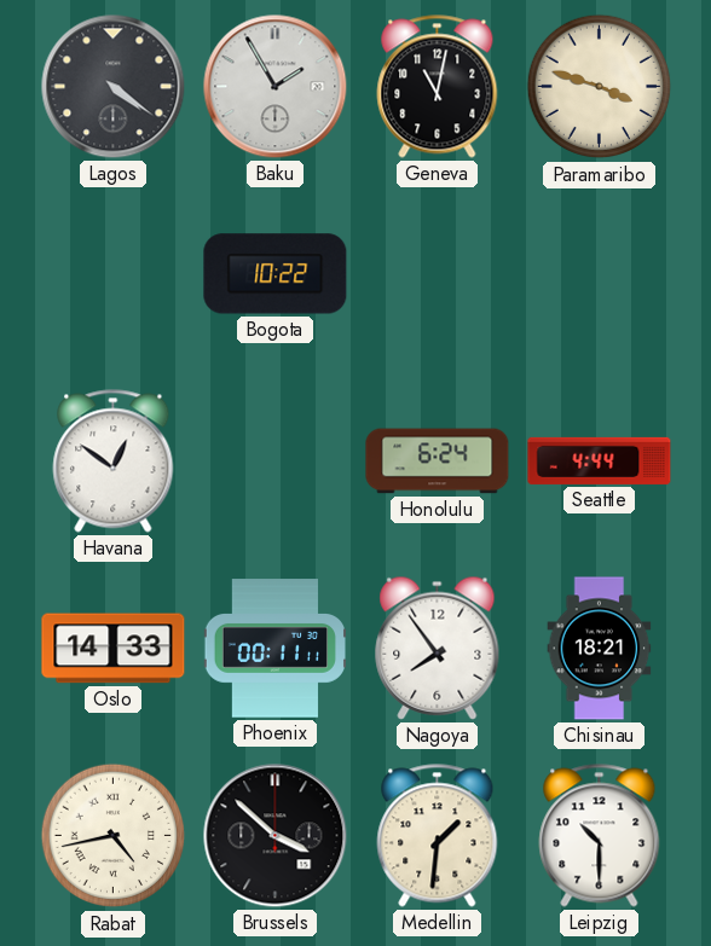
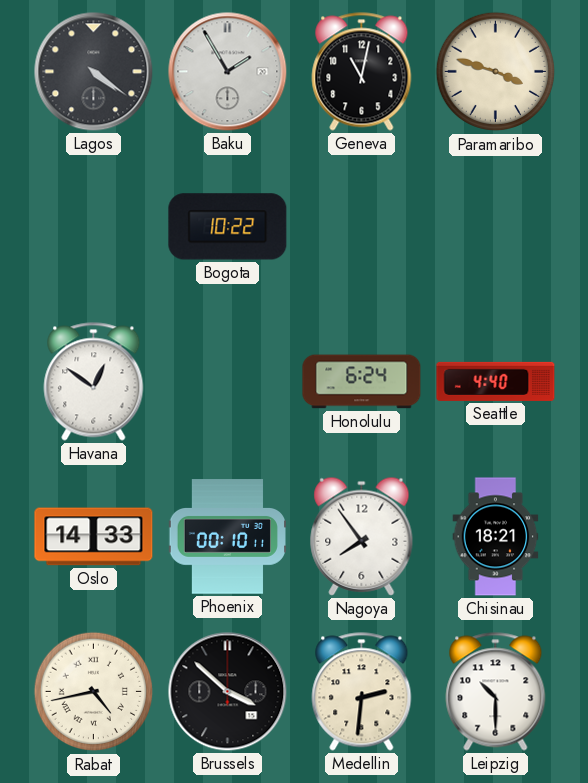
Seattle: 4:44 -> 4:40
Phoenix: 00:11 -> 00:10
Medellin: 1:31 -> 2:31
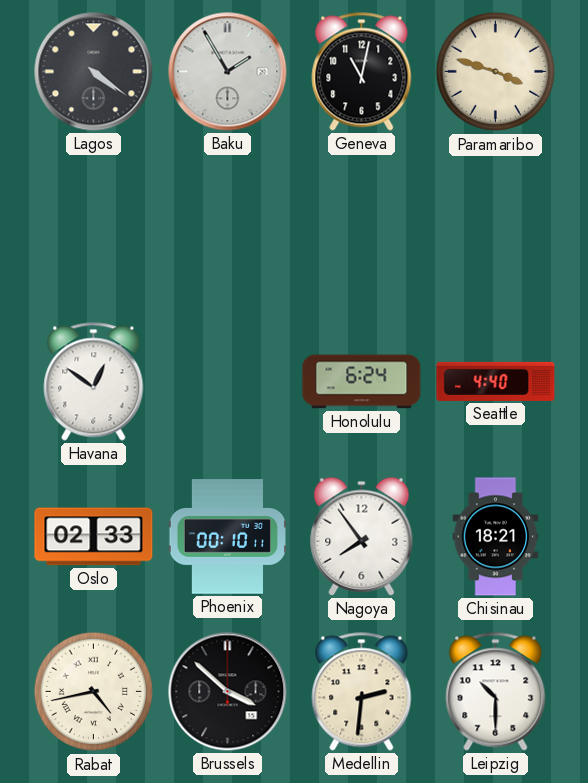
Bogota: 10:22 -> none
Oslo: 14:33 -> 02:33
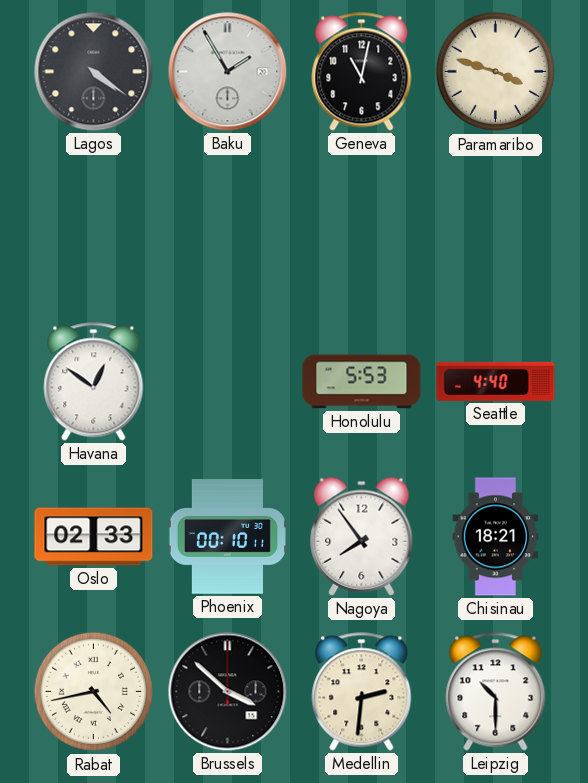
Honolulu: 6:24 -> 5:53
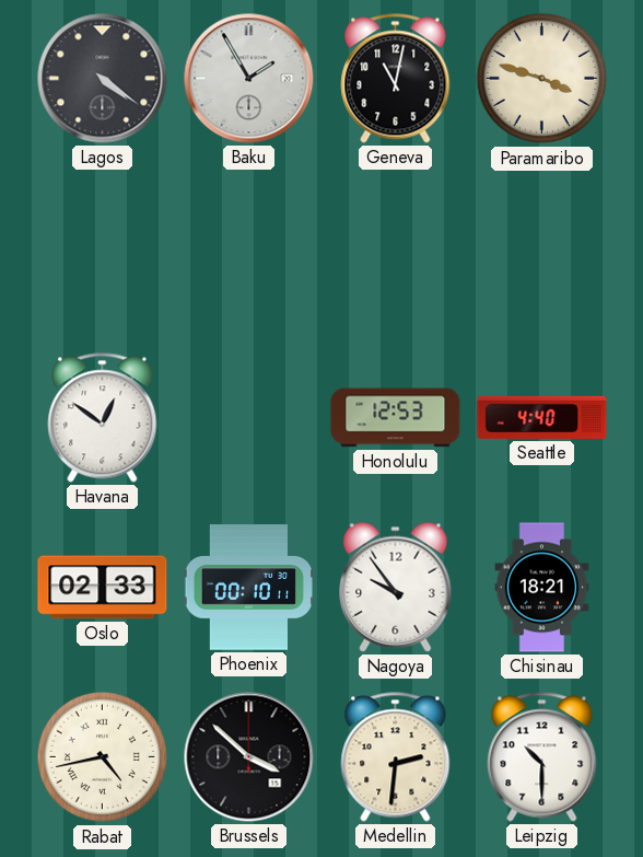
Honolulu: 5:53 -> 12:53
Nagoya: 7:54 -> 9:54
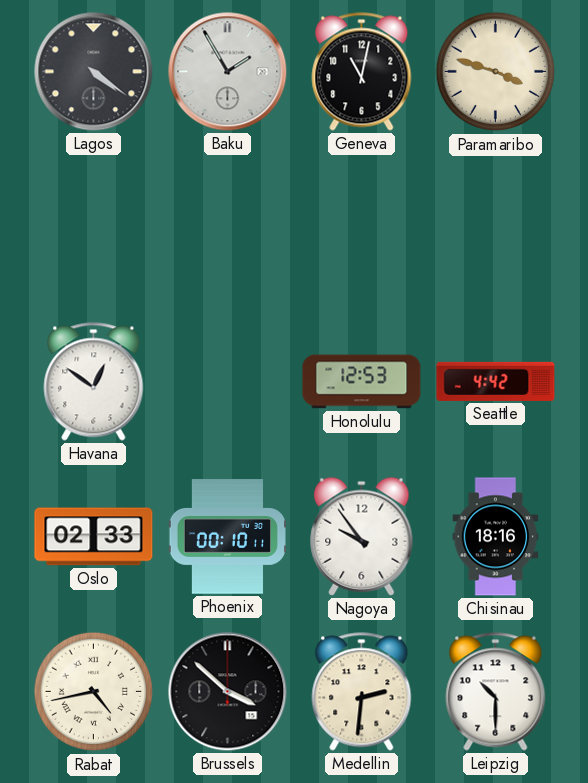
Seattle: 4:40 -> 4:42
Chisinau: 18:21 -> 18:16
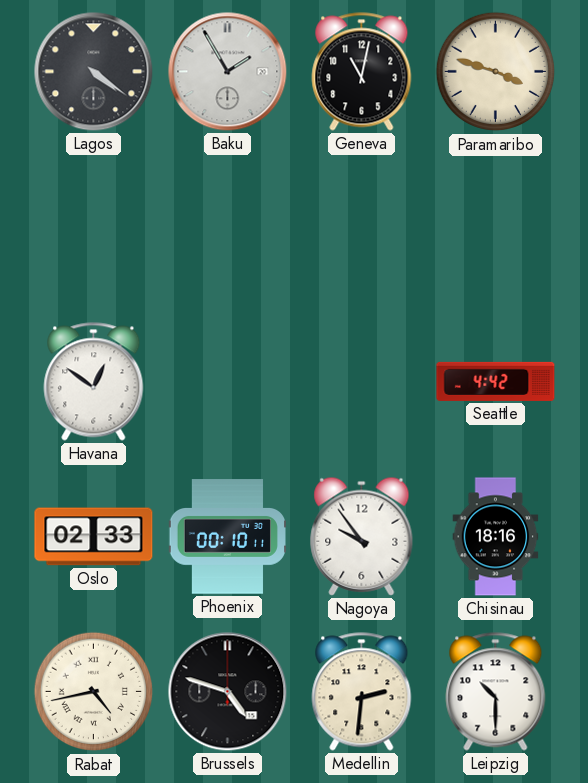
Honolulu: 12:53 -> none
Brussels: 3:52 -> 4:48
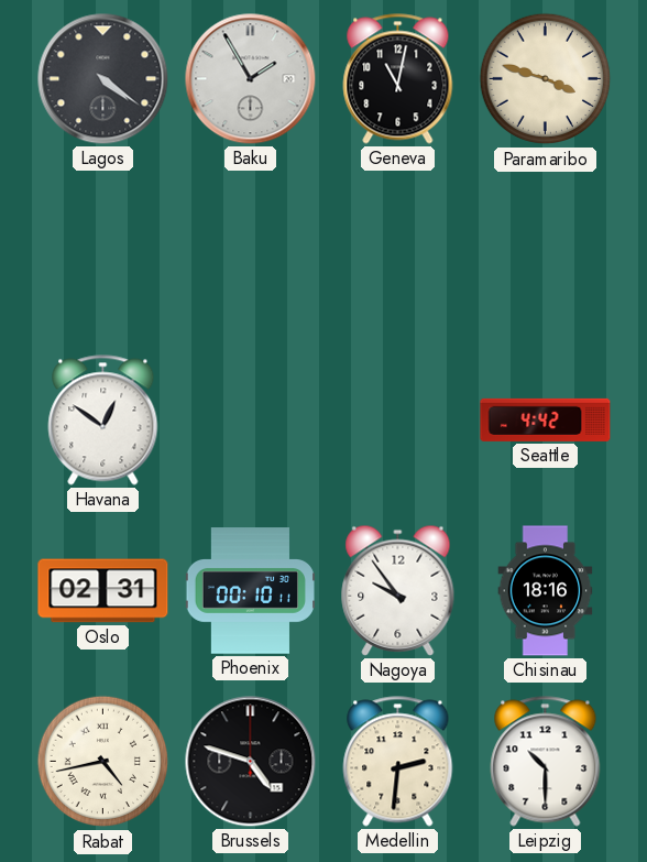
Oslo: 02:33 -> 02:31
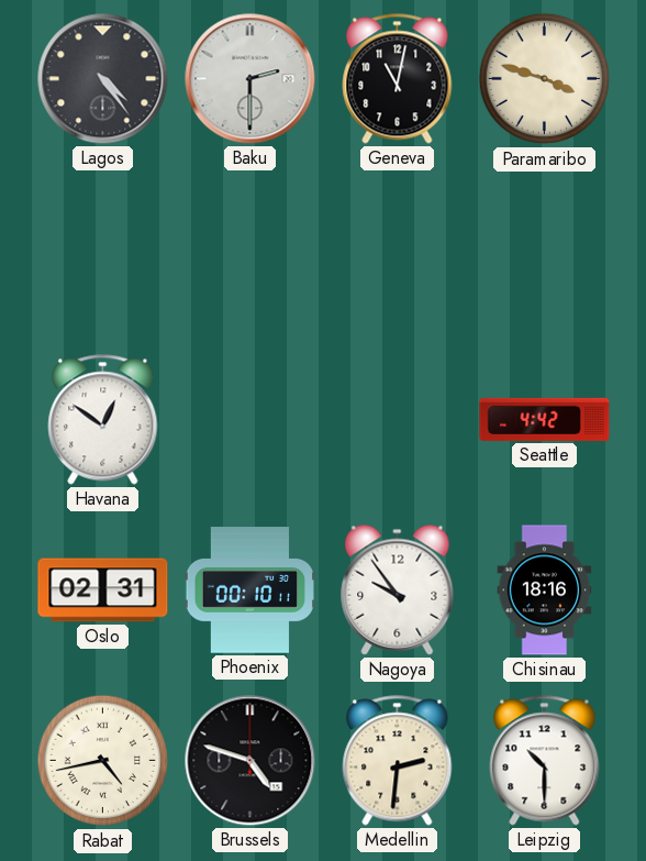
Lagos: 4:21 -> 4:24
Baku: 1:55 -> 2:30
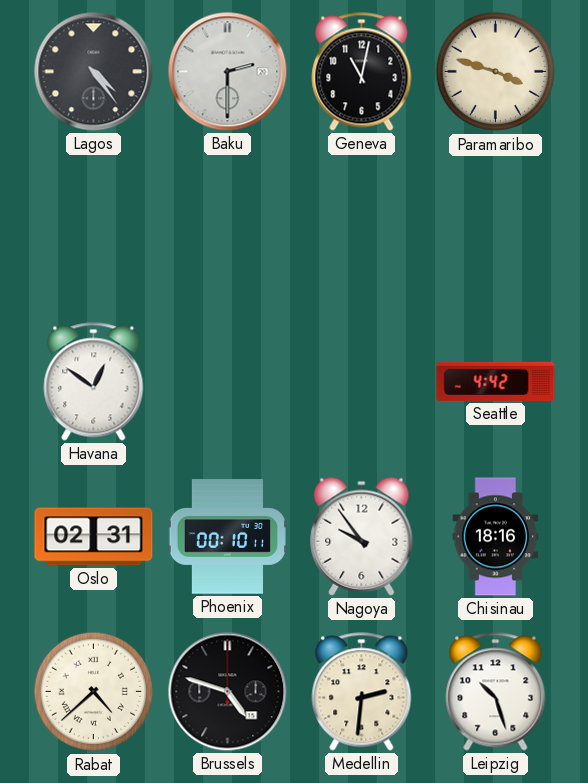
Rabat: 4:43 -> 4:38
Leipzig: 10:30 -> 10:27
